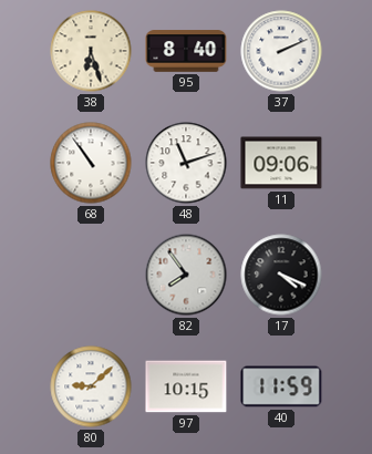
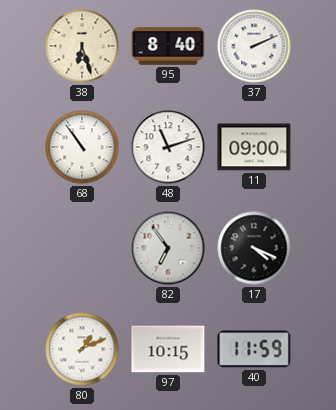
11: 09:06 -> 09:00
82: 7:54 -> 6:54
80: 9:08 -> 1:11
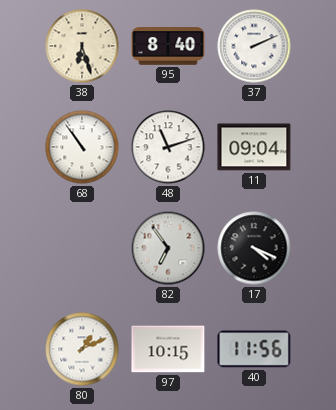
11: 09:00 -> 09:04
40: 11:59 -> 11:56
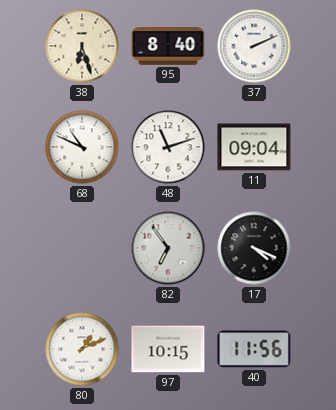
68: 10:54 -> 10:49
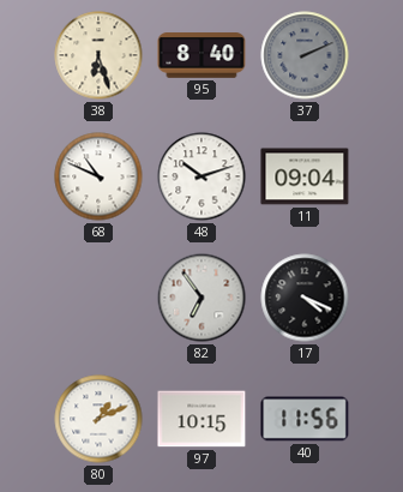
37 dial: white -> grey
48: 11:12 -> 10:12
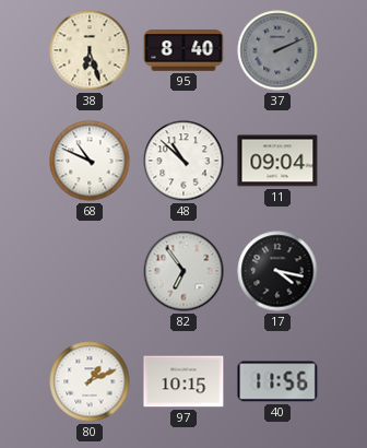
48: 10:12 -> 10:52
17: 4:19 -> 4:17
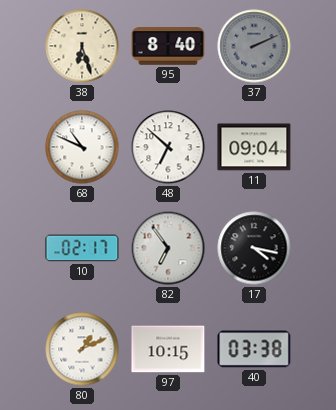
48: 10:52 -> 6:52
10: none -> 02:17
40: 11:56 -> 03:38
